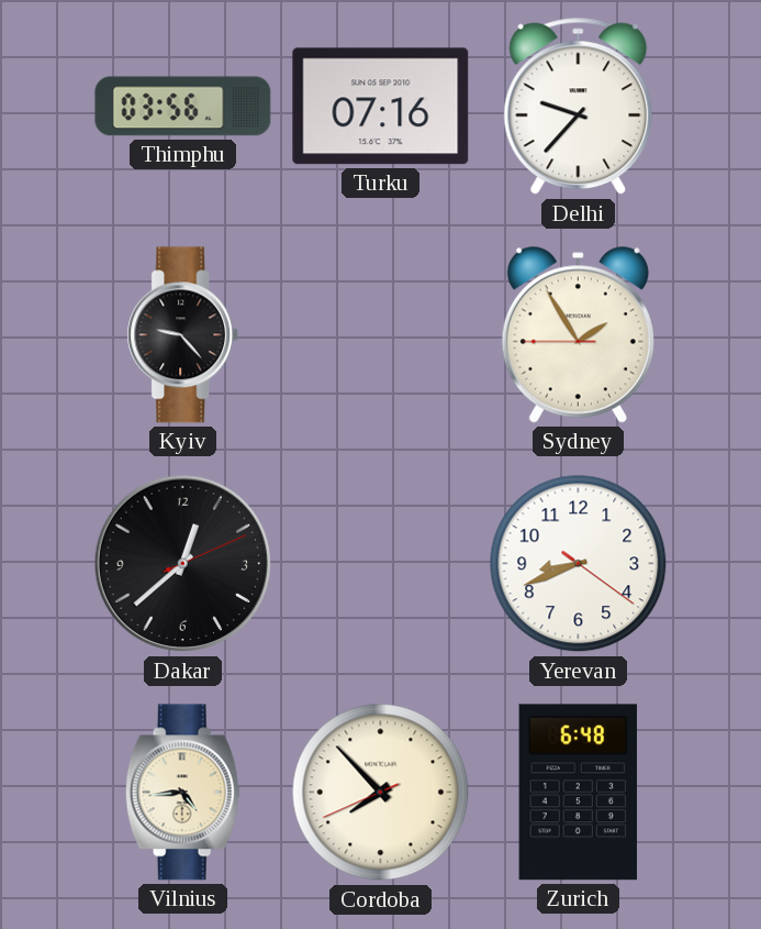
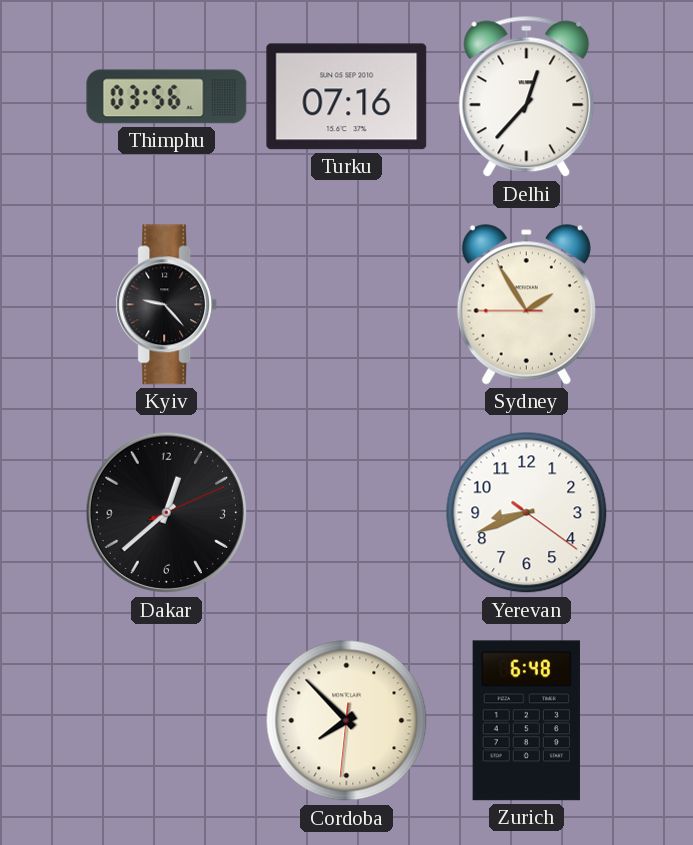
Delhi: 9:37 -> 12:37
Vilnius: 4:44 -> none
Cordoba: 7:52:41 -> 7:52:31
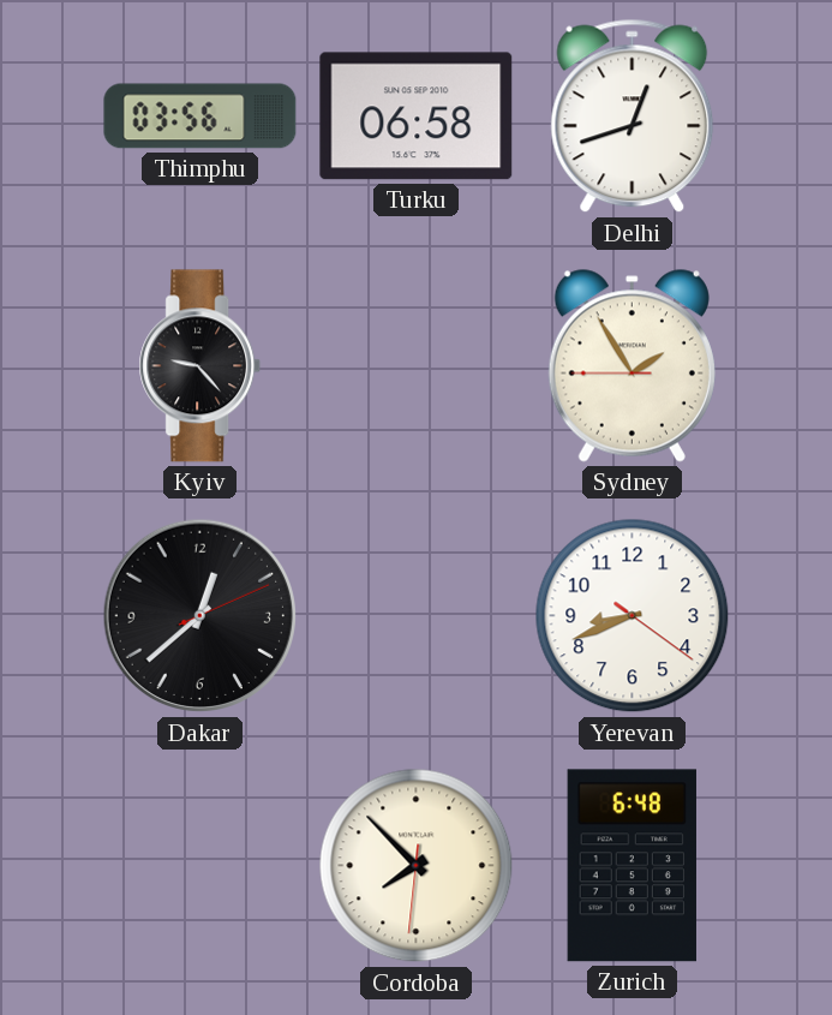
Turku: 07:16 -> 06:58
Delhi: 12:37 -> 12:42
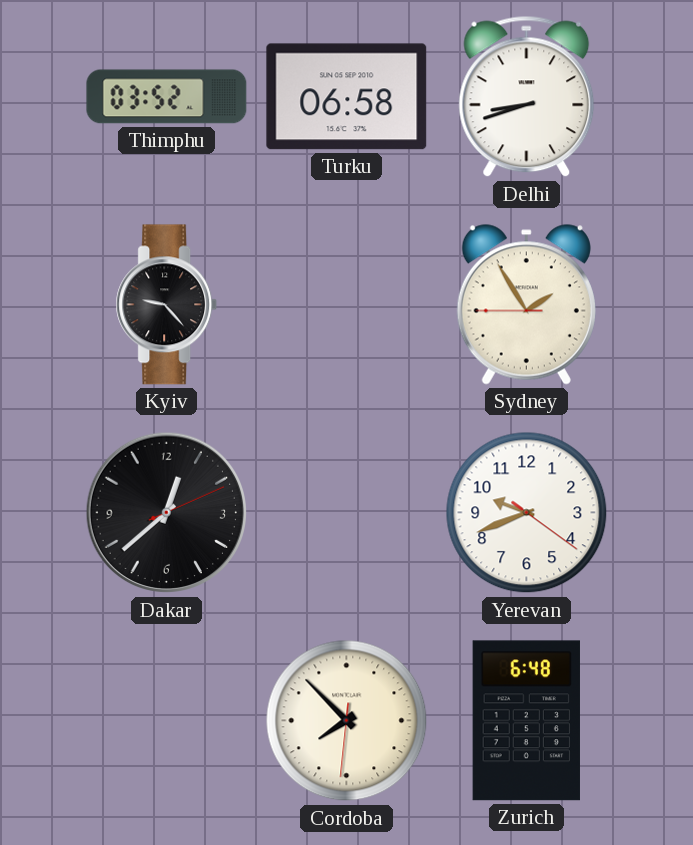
Thimphu: 03:56 -> 03:52
Delhi: 12:42 -> 8:42
Yerevan: 8:41 -> 9:41
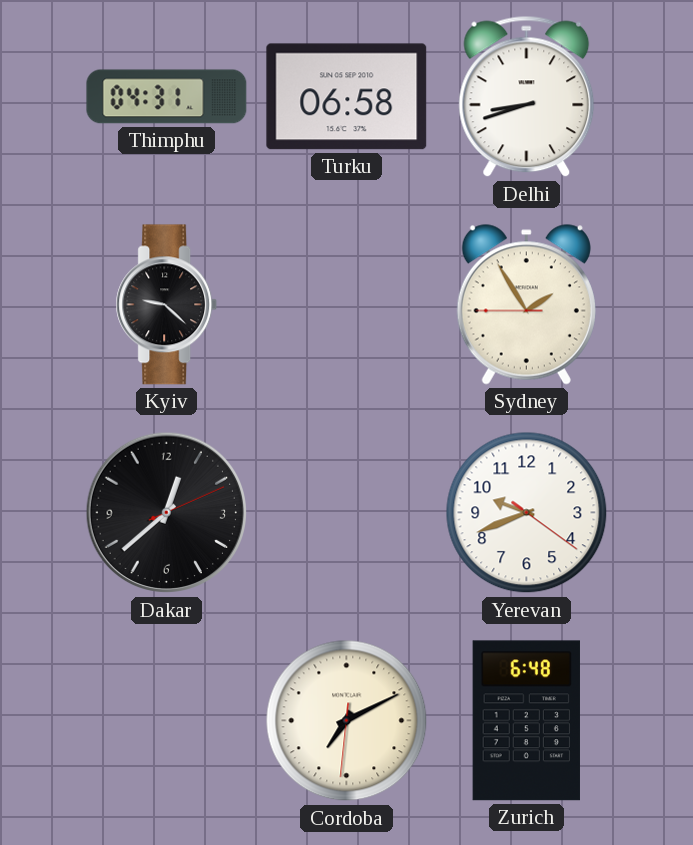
Thimphu: 03:52 -> 04:31
Kyiv: 9:23 -> 9:22
Cordoba: 7:52 -> 7:10
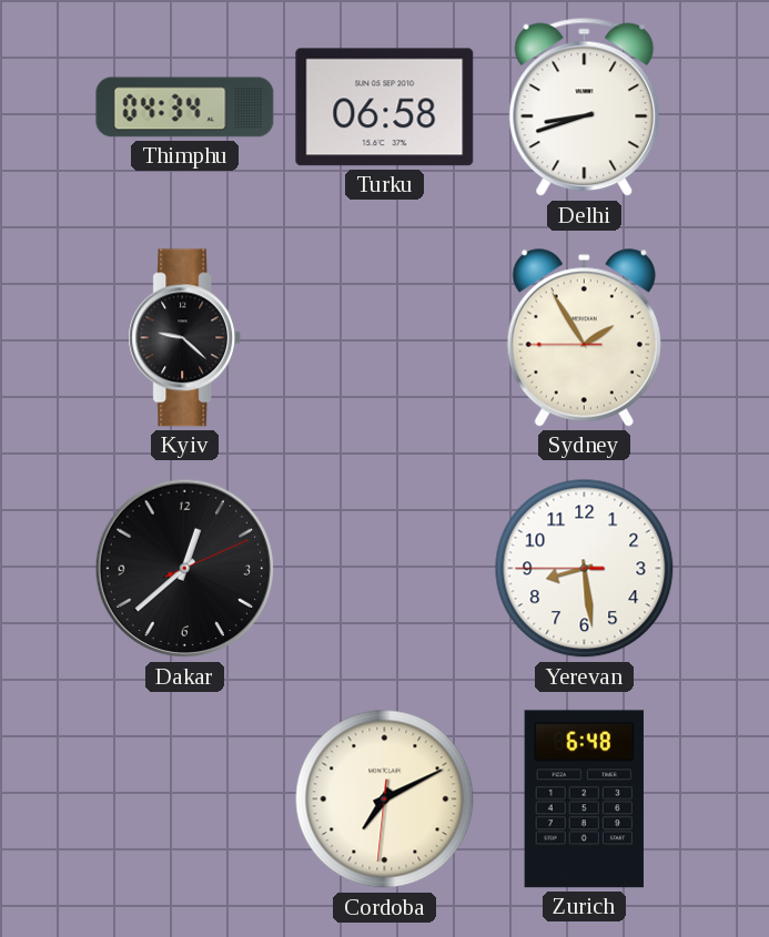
Thimphu: 04:31 -> 04:34
Yerevan: 9:41 -> 8:28
